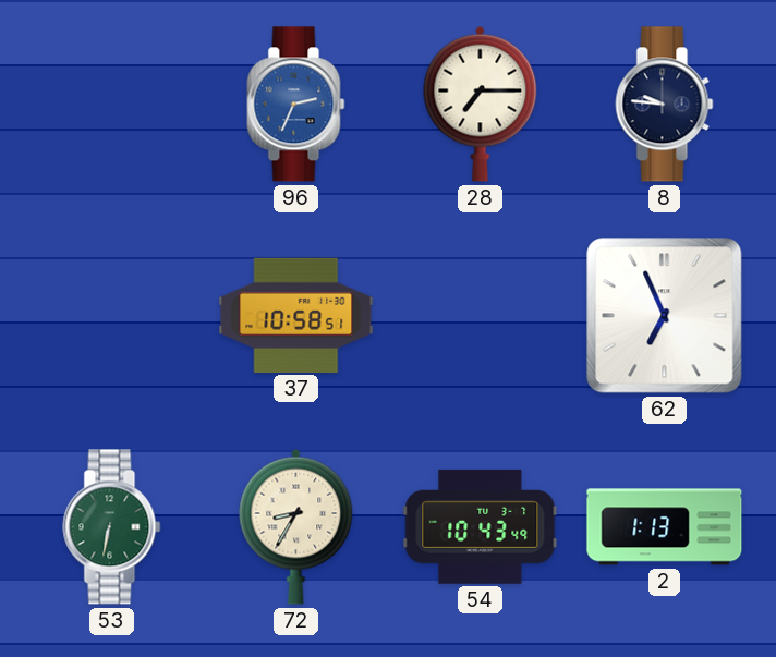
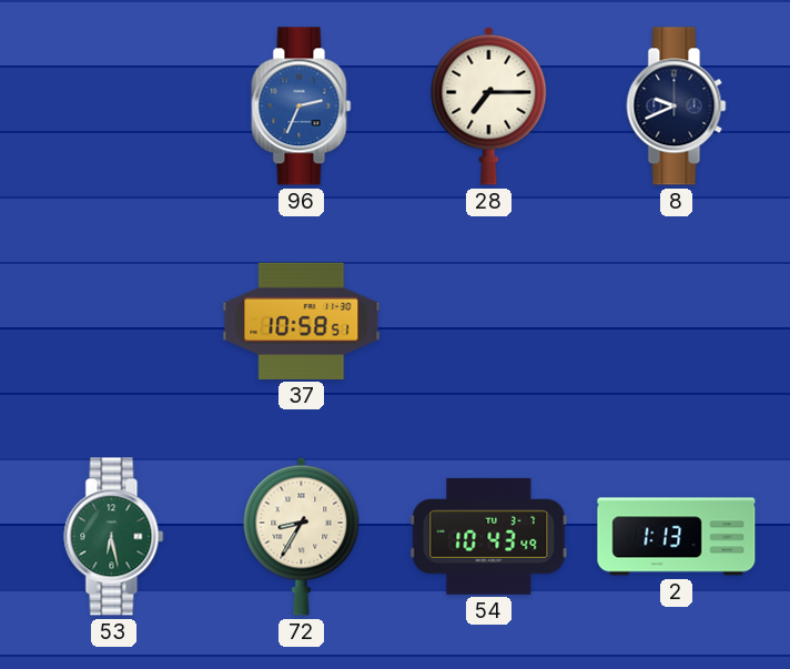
8: 9:46 -> 9:41
62: 6:56 -> none
53: 6:32 -> 6:28
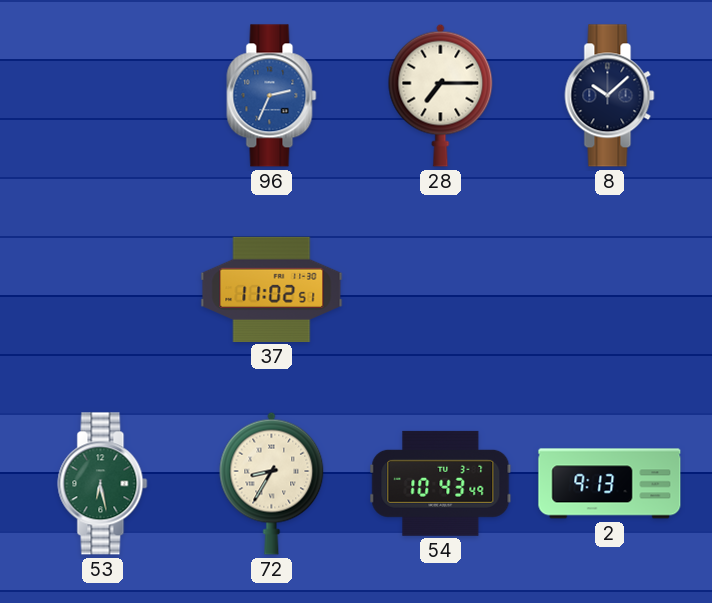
8: 9:41 -> 10:08
37: 10:58 -> 11:02
2: 1:13 -> 9:13
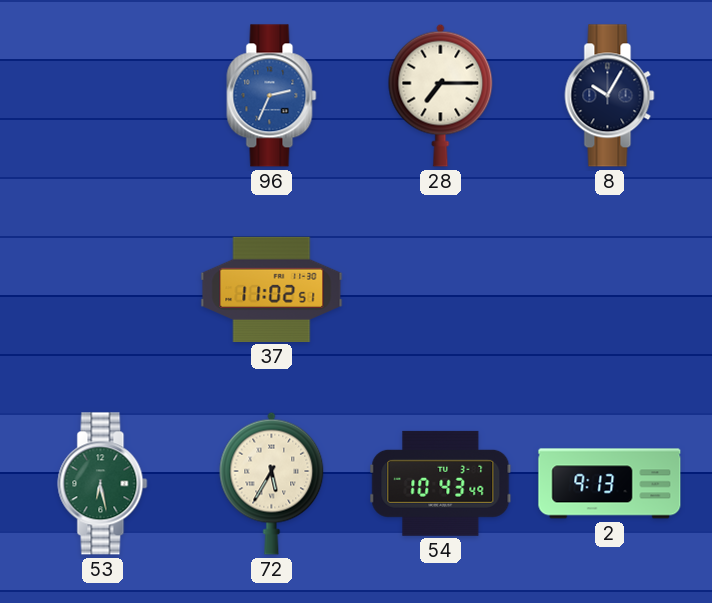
8: 10:08 -> 10:05
72: 8:35 -> 5:35
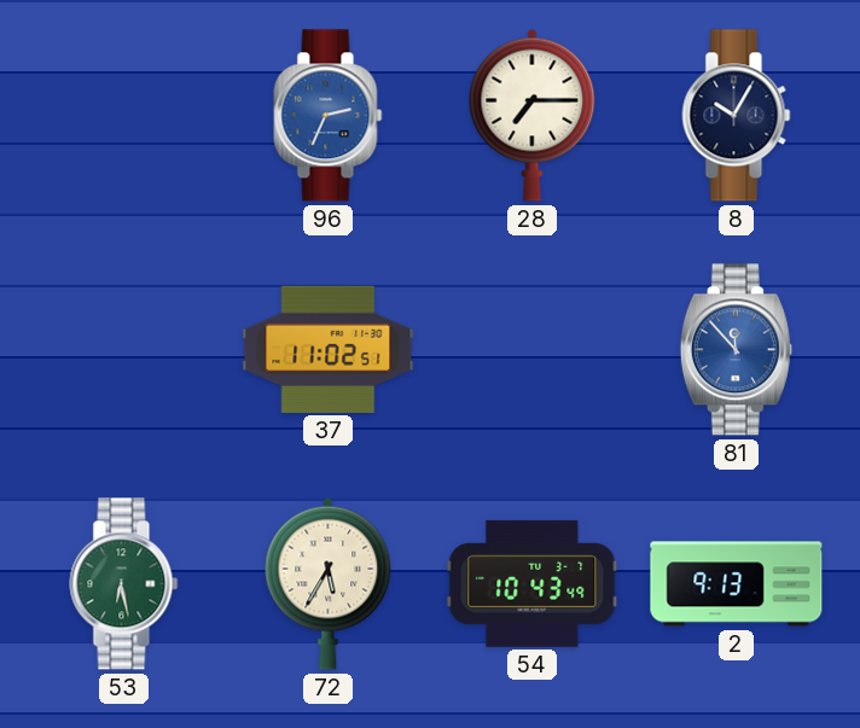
81: none -> 11:53
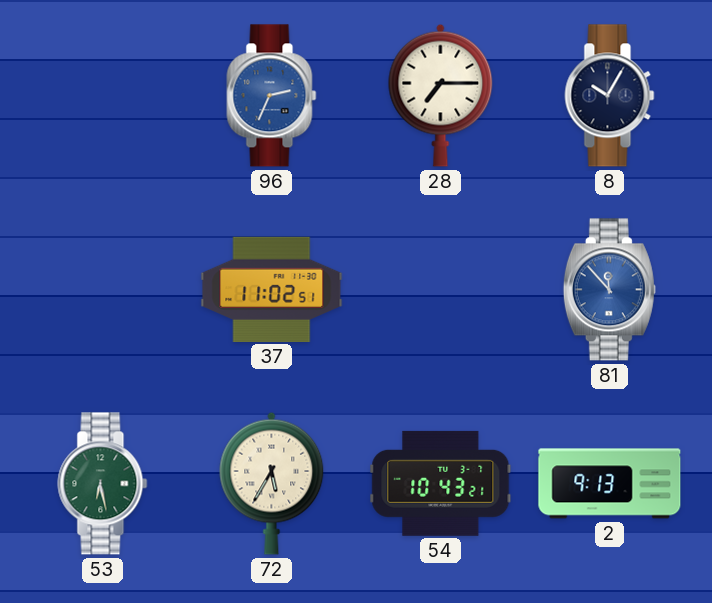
54: 10:43:49 -> 10:43:21
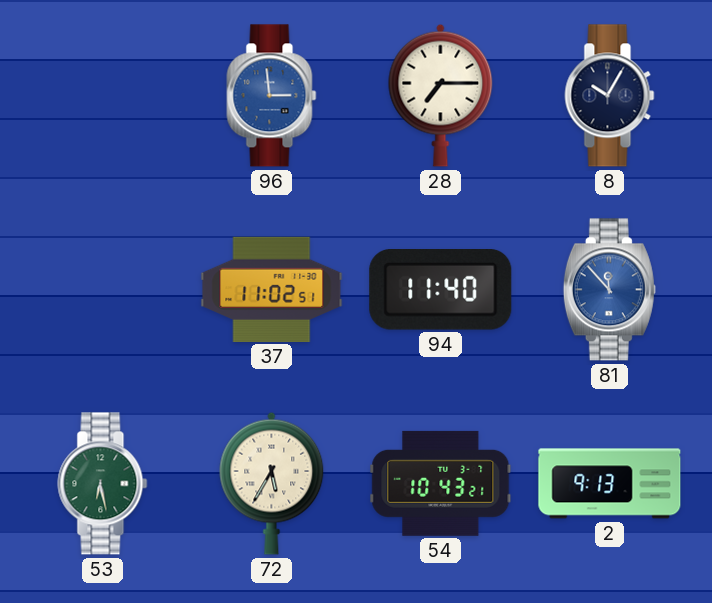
96: 2:34 -> 2:59
94: none -> 11:40
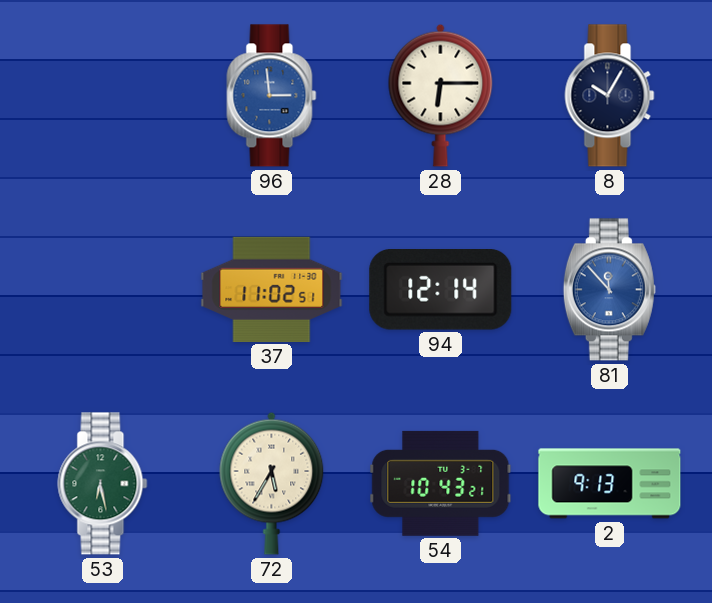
28: 7:15 -> 6:15
94: 11:40 -> 12:14
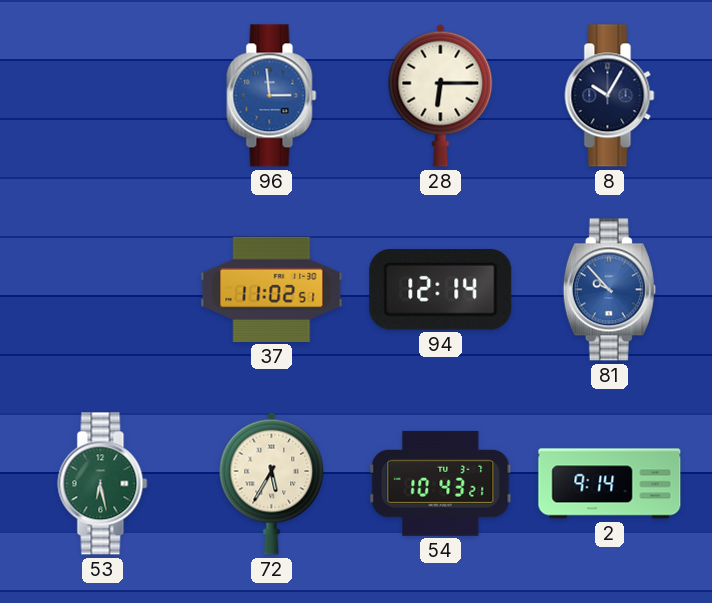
81: 11:53 -> 9:53
2: 9:13 -> 9:14
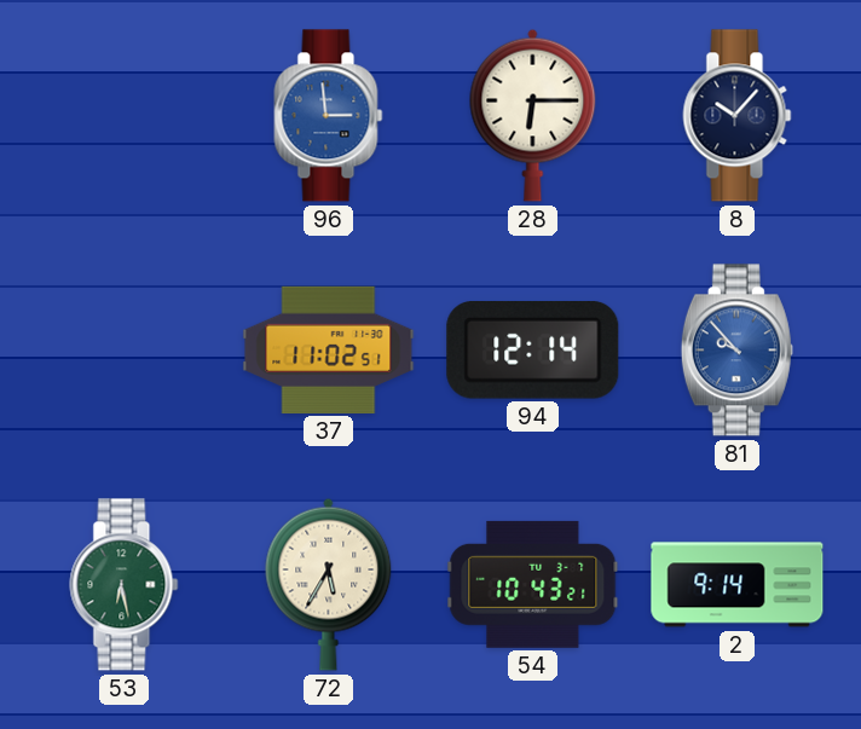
8: 10:05 -> 10:07
